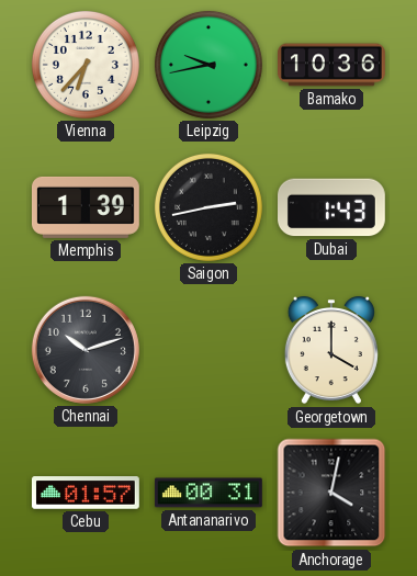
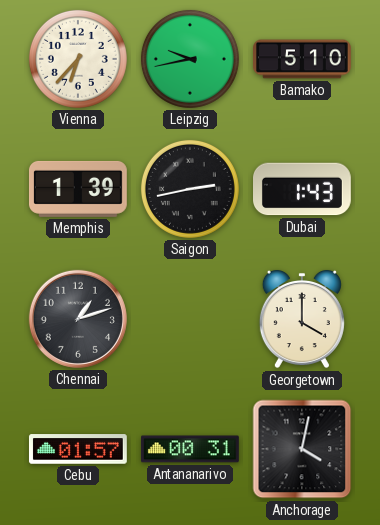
Bamako: 10:36 -> 5:10
Chennai: 10:12 -> 1:12
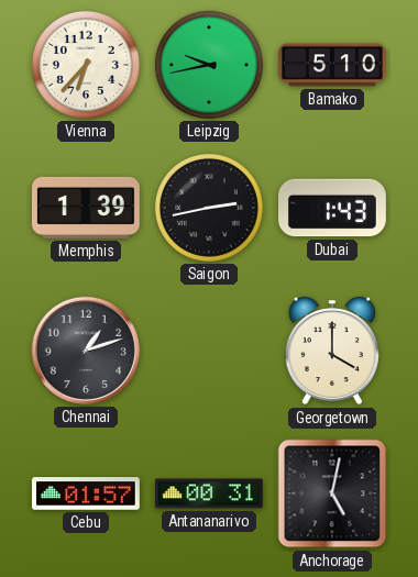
Anchorage: 4:02 -> 5:02
